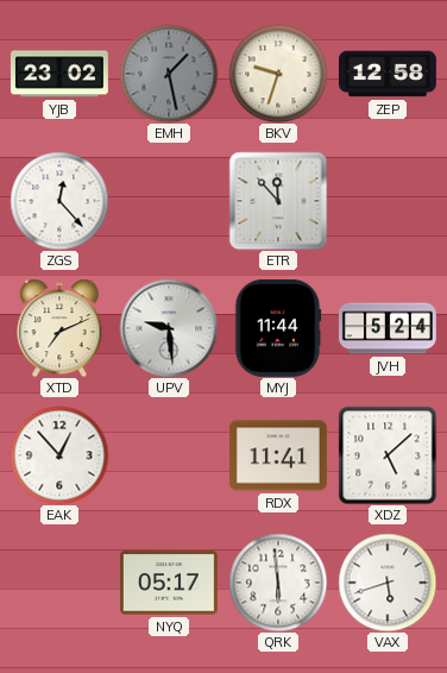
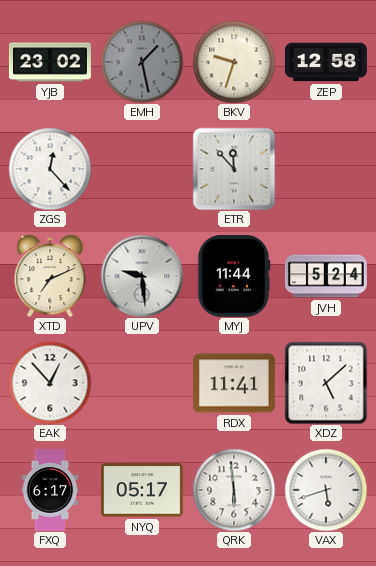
FXQ: none -> 6:17
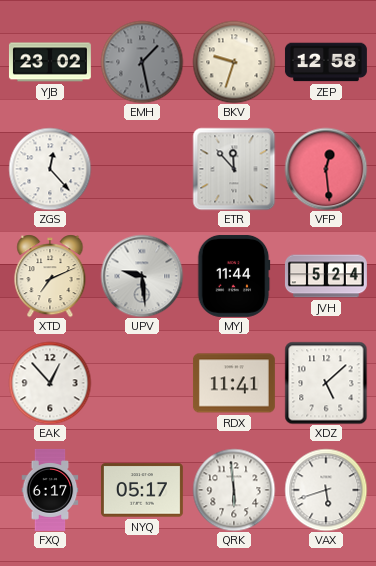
VFP: none -> 12:29
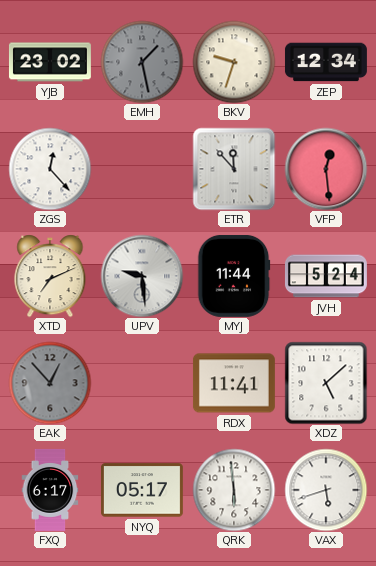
ZEP: 12:58 -> 12:34
EAK dial: white -> grey
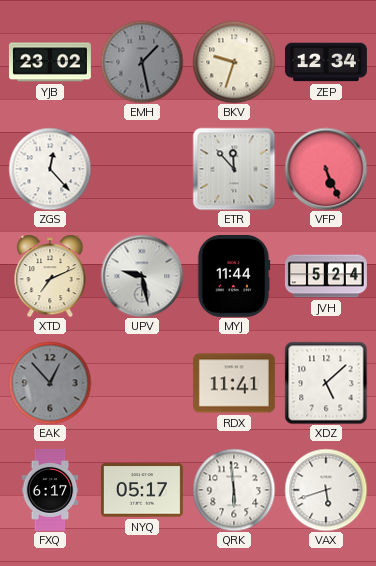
VFP: 12:29 -> 5:26
UPV: 9:29 -> 9:28
